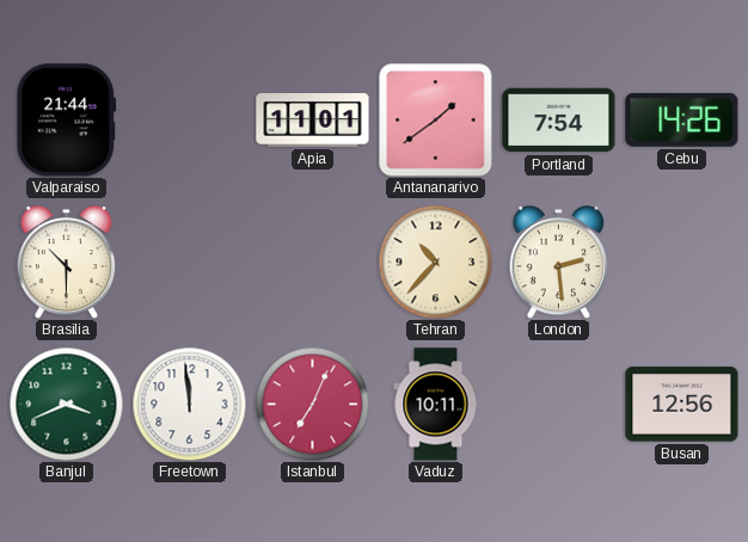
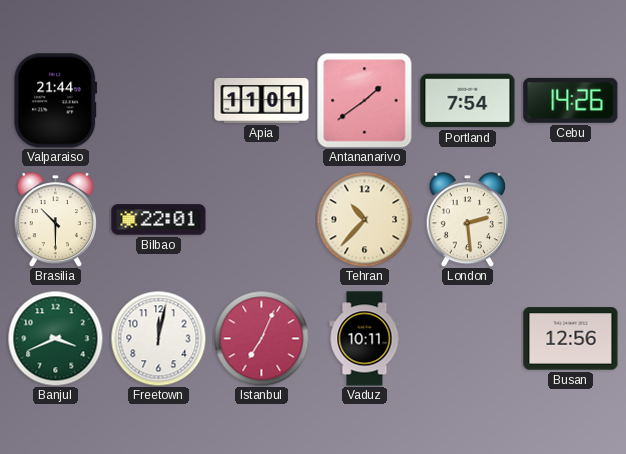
Bilbao: none -> 22:01
Freetown: 11:59 -> 12:02
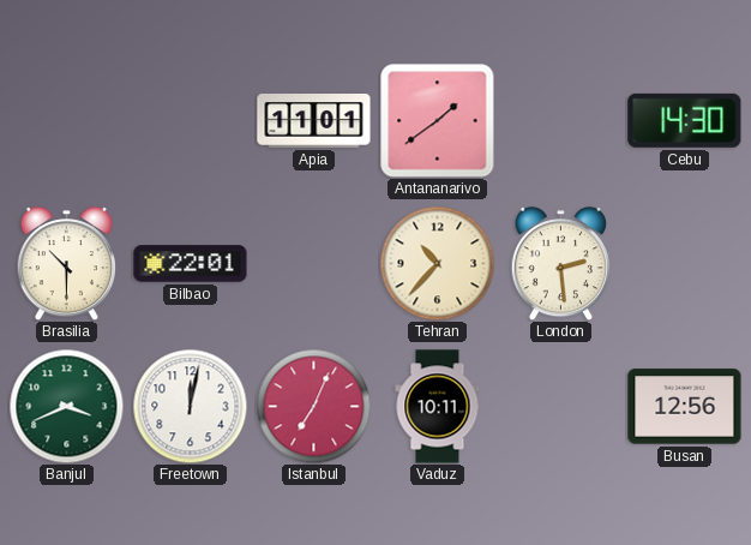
Valparaiso: 21:44 -> none
Portland: 7:54 -> none
Cebu: 14:26 -> 14:30
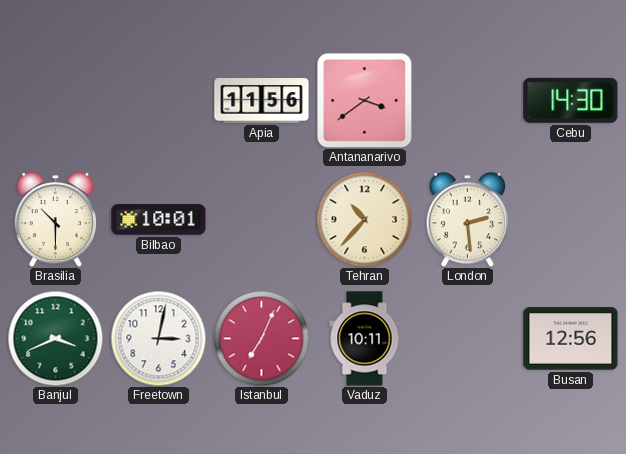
Apia: 11:01 -> 11:56
Antananarivo: 1:39 -> 3:39
Bilbao: 22:01 -> 10:01
Freetown: 12:02 -> 3:02
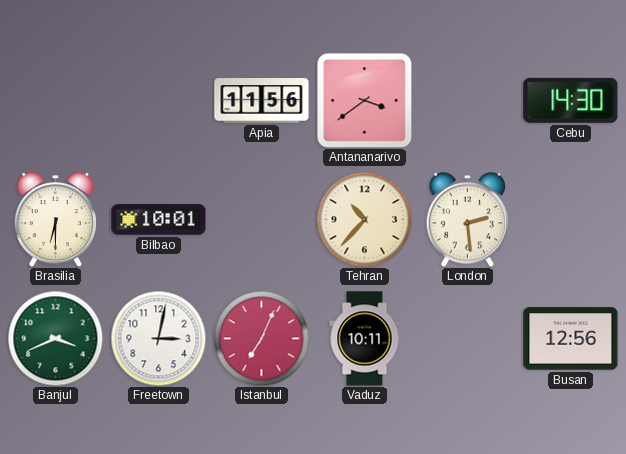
Brasilia: 10:30 -> 6:30
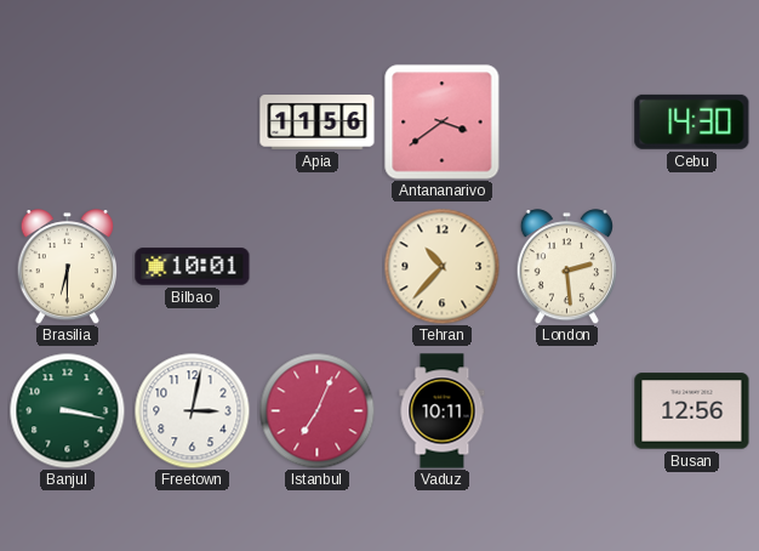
Banjul: 3:41 -> 3:17
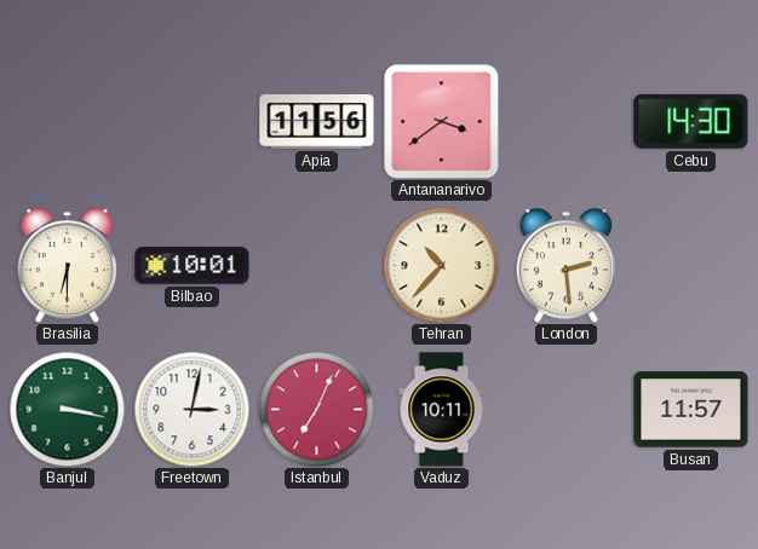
Busan: 12:56 -> 11:57
